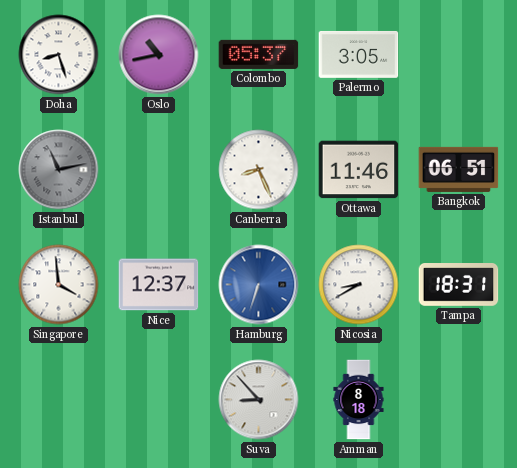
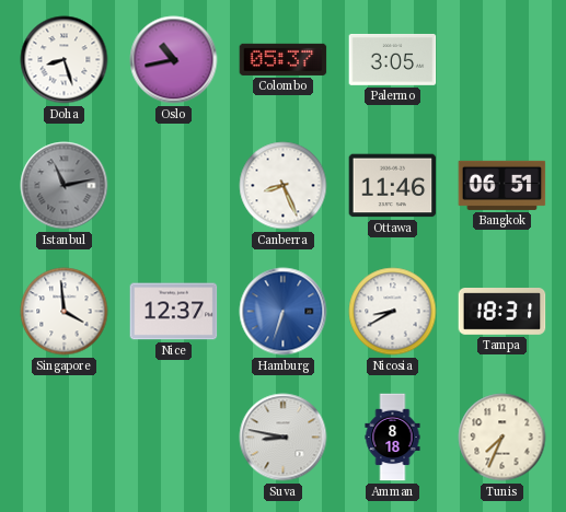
Suva: 8:53 -> 8:47
Tunis: none -> 7:34
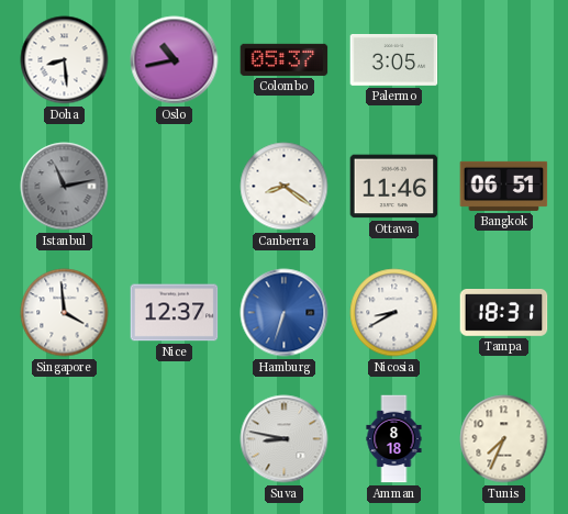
Doha: 8:27 -> 8:29
Canberra: 8:26 -> 8:21
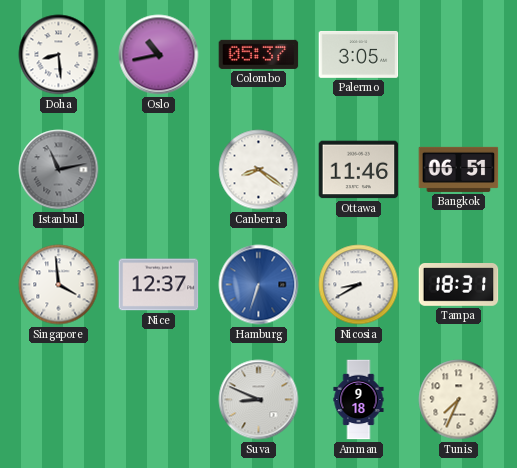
Suva: 8:47 -> 8:49
Amman: 8:18 -> 9:18
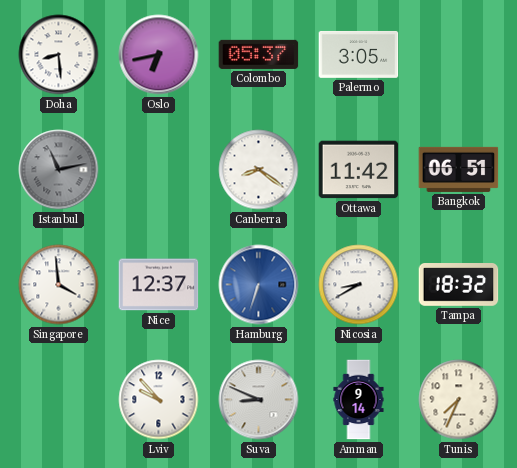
Oslo: 10:43 -> 6:43
Ottawa: 11:46 -> 11:42
Tampa: 18:31 -> 18:32
Lviv: none -> 9:53
Amman: 9:18 -> 9:14
